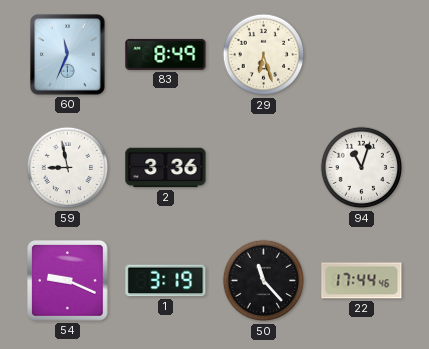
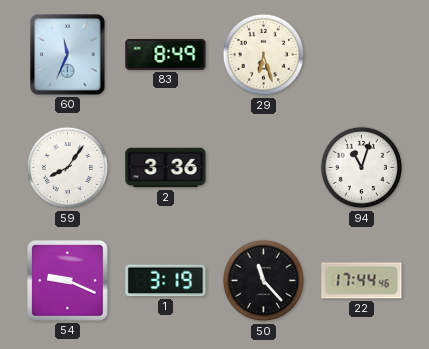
59: 8:58 -> 8:06
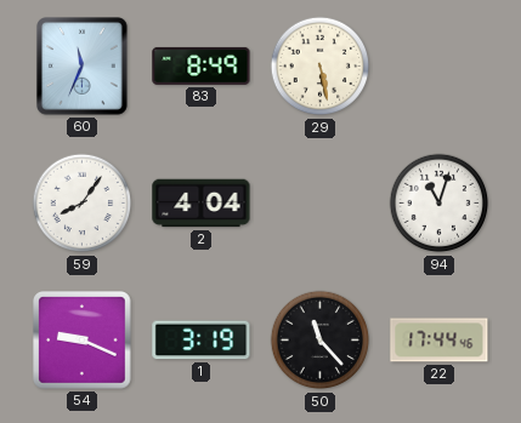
29: 6:27 -> 5:28
2: 3:36 -> 4:04
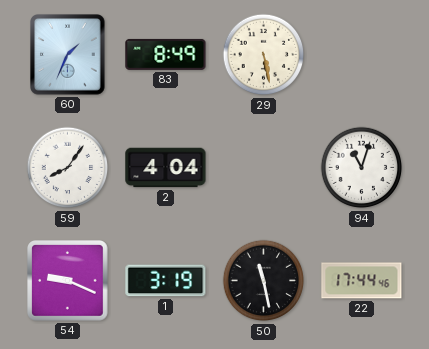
60: 11:34 -> 1:34
50: 11:23 -> 11:28
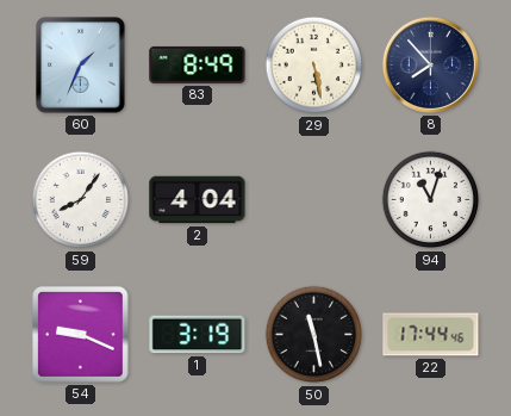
8: none -> 7:53
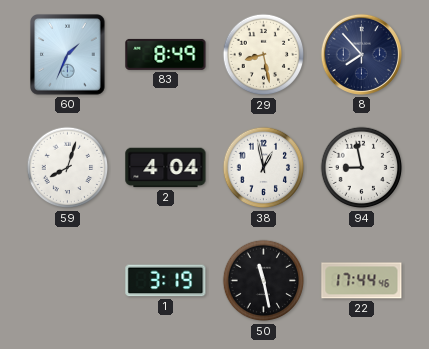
29: 5:28 -> 8:28
59: 8:06 -> 8:03
38: none -> 12:58
94: 11:03 -> 8:58
54: 9:19 -> none
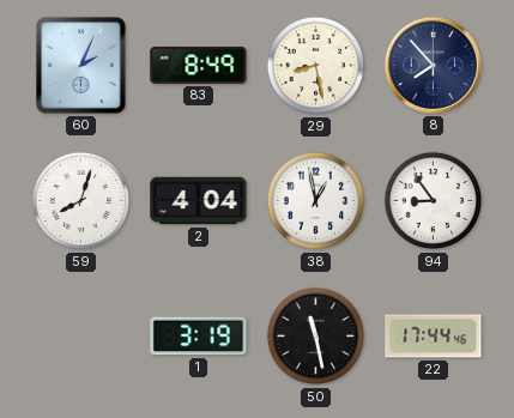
60: 1:34 -> 2:04
94: 8:58 -> 8:54
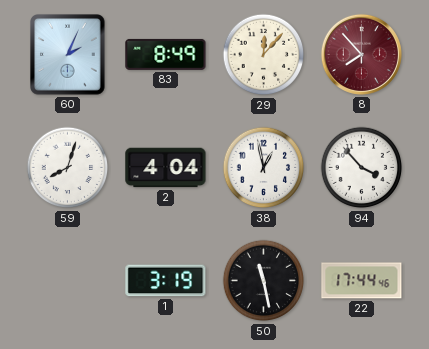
29: 8:28 -> 12:07
8 dial: navy -> burgundy
94: 8:54 -> 3:53
